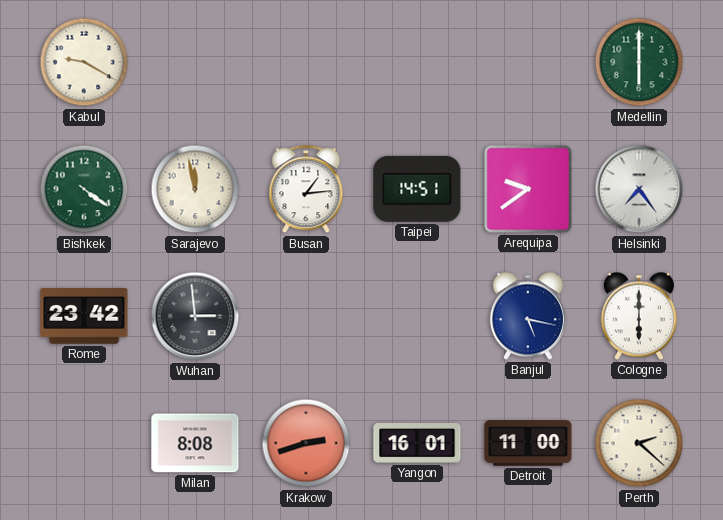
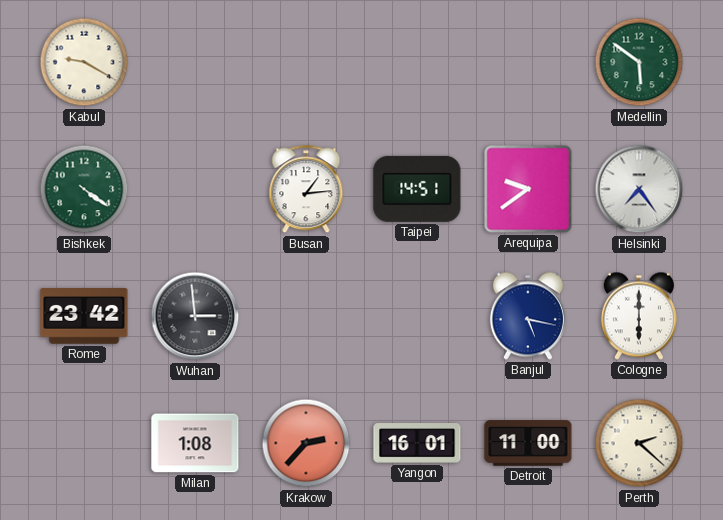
Medellin: 6:00 -> 5:51
Sarajevo: 11:58 -> none
Milan: 8:08 -> 1:08
Krakow: 2:42 -> 2:37
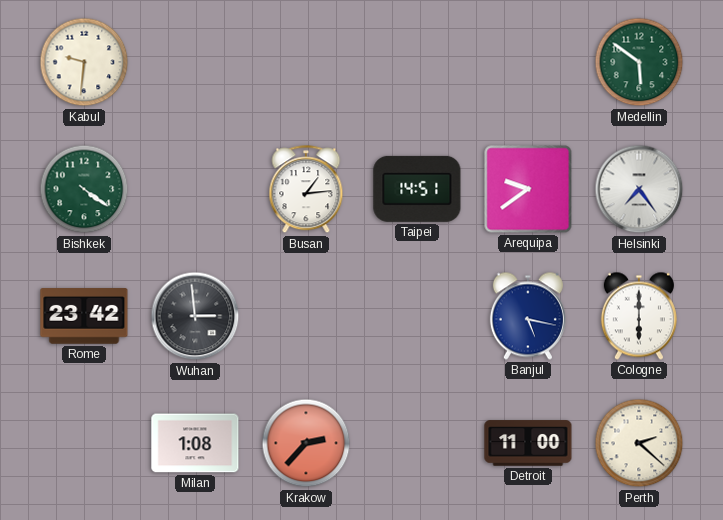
Kabul: 9:20 -> 9:31
Yangon: 16:01 -> none
